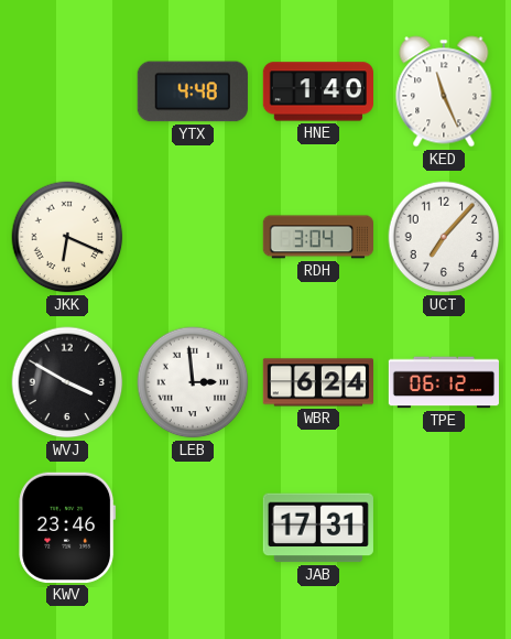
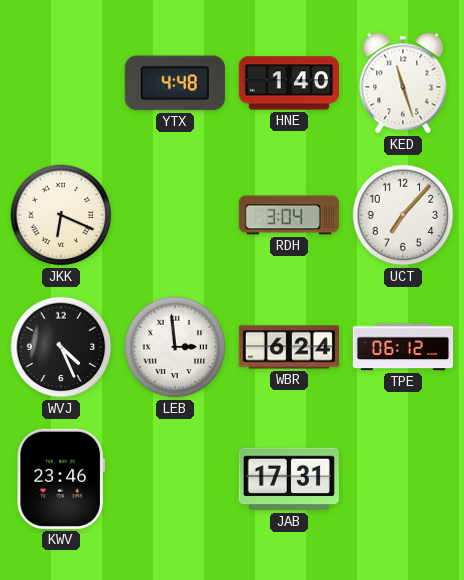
KED: 11:26 -> 11:27
WVJ: 3:50 -> 4:26
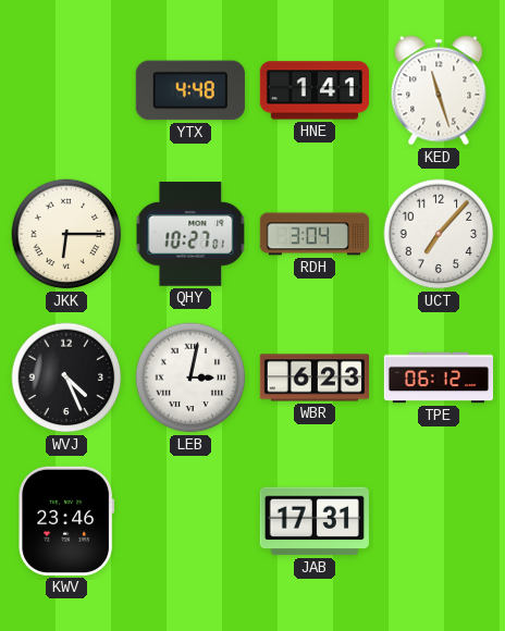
HNE: 1:40 -> 1:41
JKK: 6:19 -> 6:15
QHY: none -> 10:27
LEB: 2:59 -> 3:02
WBR: 6:24 -> 6:23
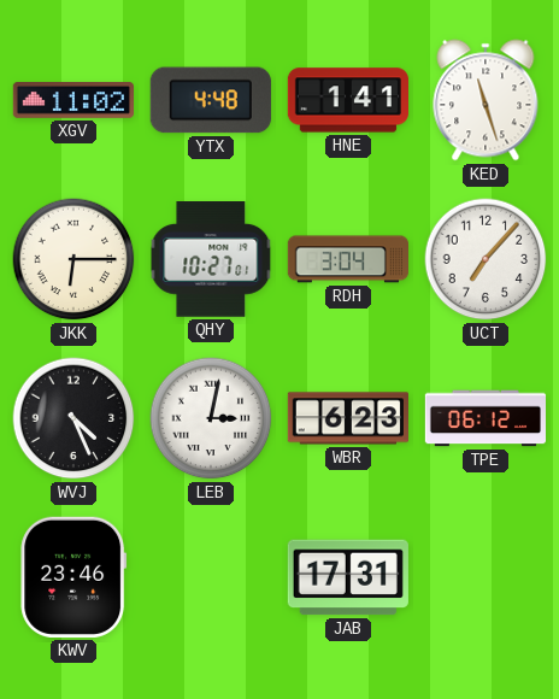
XGV: none -> 11:02
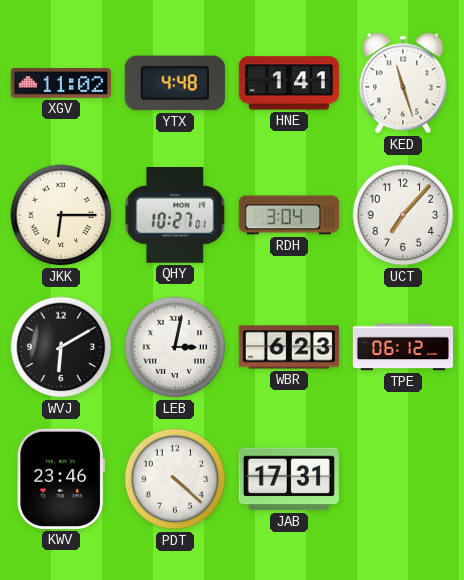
WVJ: 4:26 -> 6:10
PDT: none -> 4:22
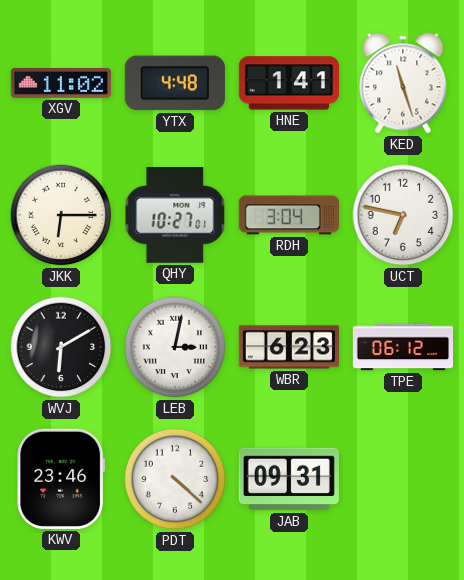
UCT: 7:07 -> 6:47
JAB: 17:31 -> 09:31
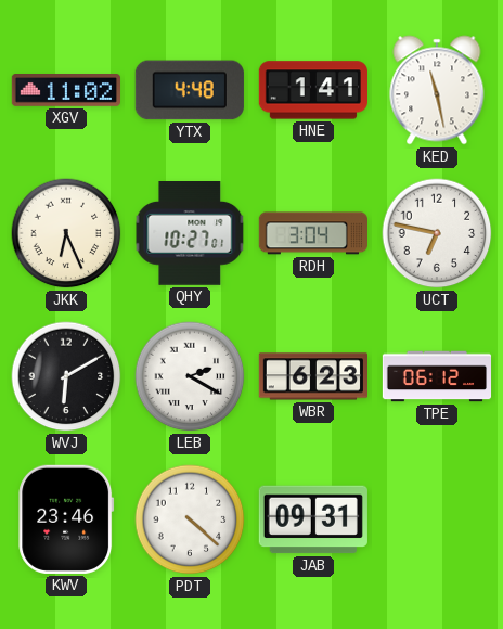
KED: 11:27 -> 11:28
JKK: 6:15 -> 6:26
LEB: 3:02 -> 2:20
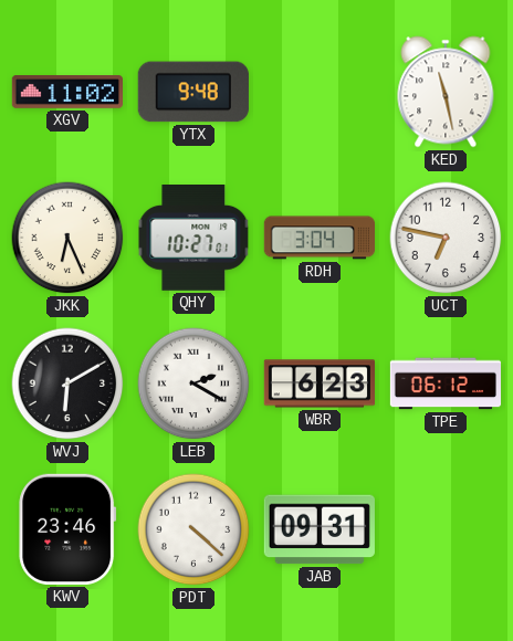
YTX: 4:48 -> 9:48
HNE: 1:41 -> none
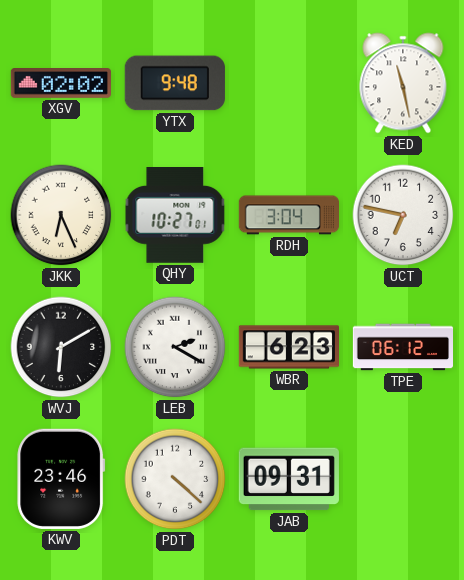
XGV: 11:02 -> 02:02
